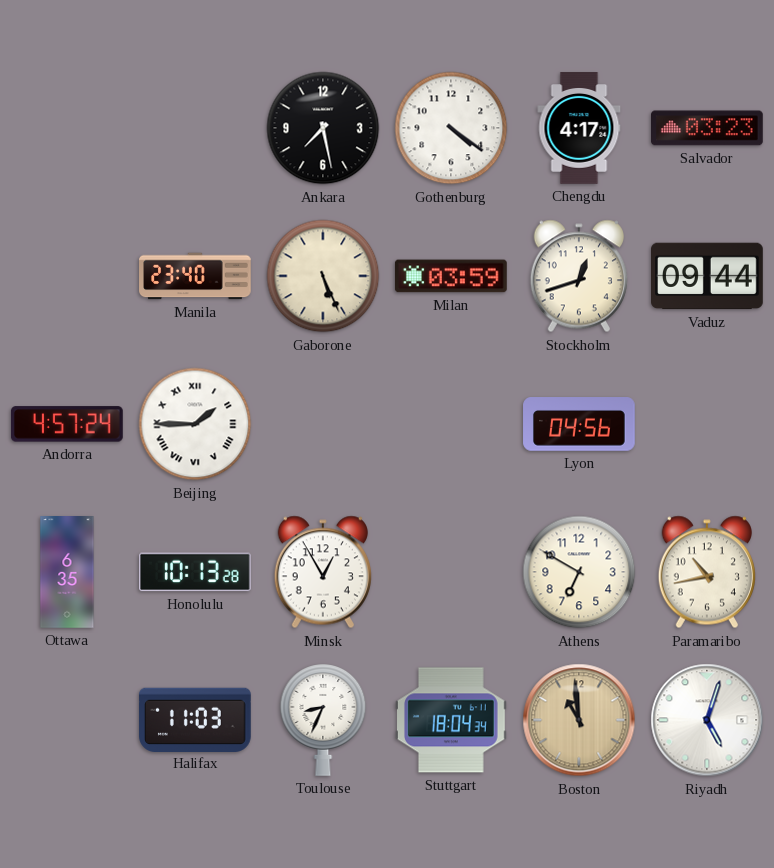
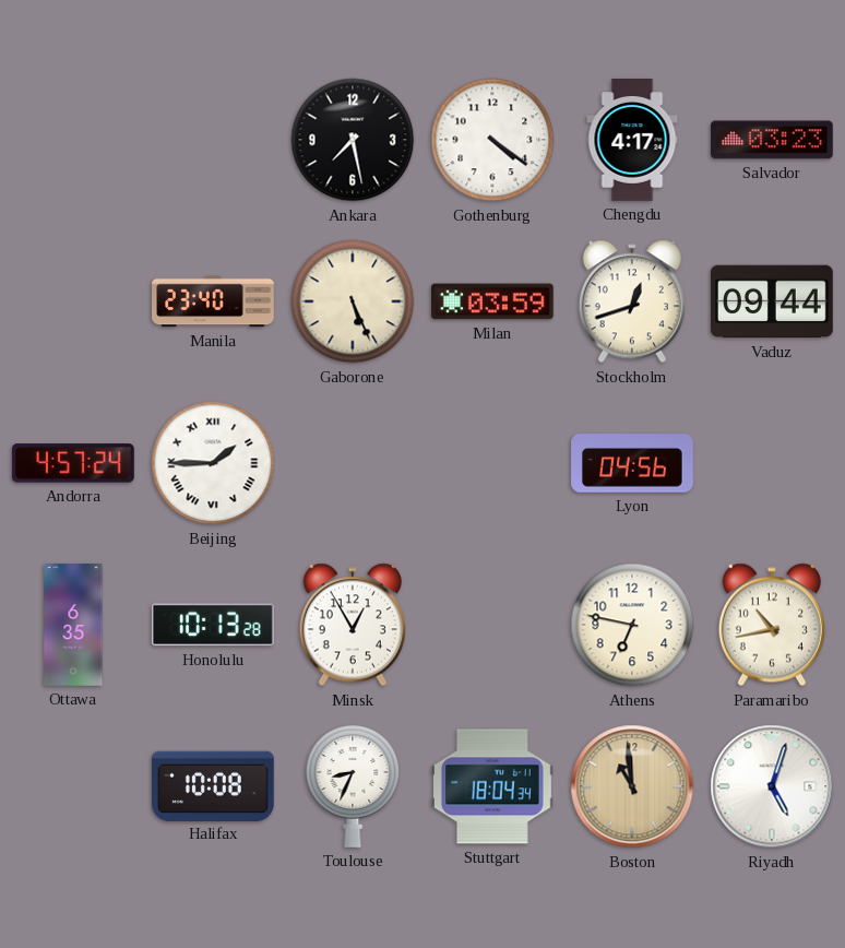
Athens: 6:50 -> 6:47
Halifax: 11:03 -> 10:08
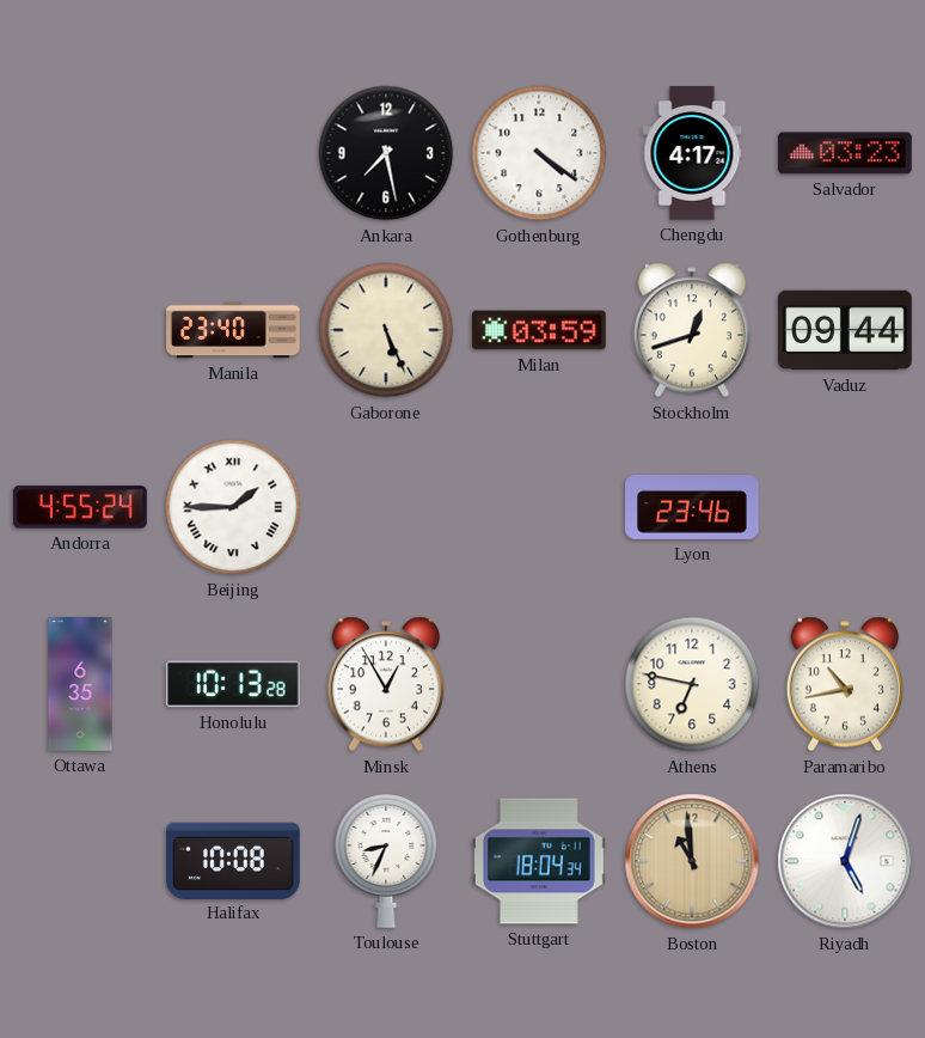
Andorra: 4:57 -> 4:55
Lyon: 04:56 -> 23:46
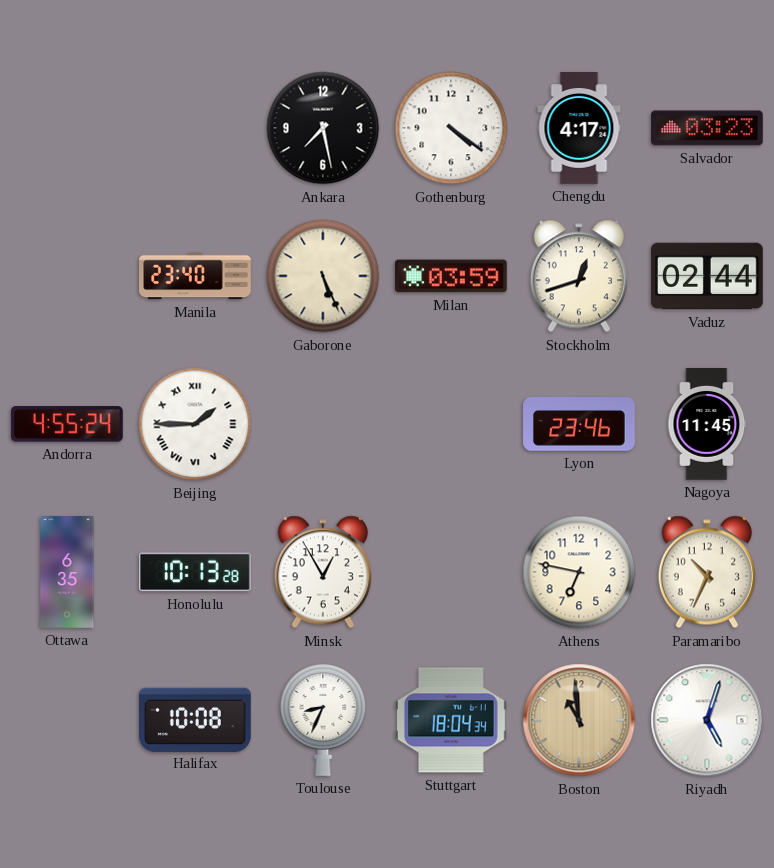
Vaduz: 09:44 -> 02:44
Nagoya: none -> 11:45
Paramaribo: 10:43 -> 10:34
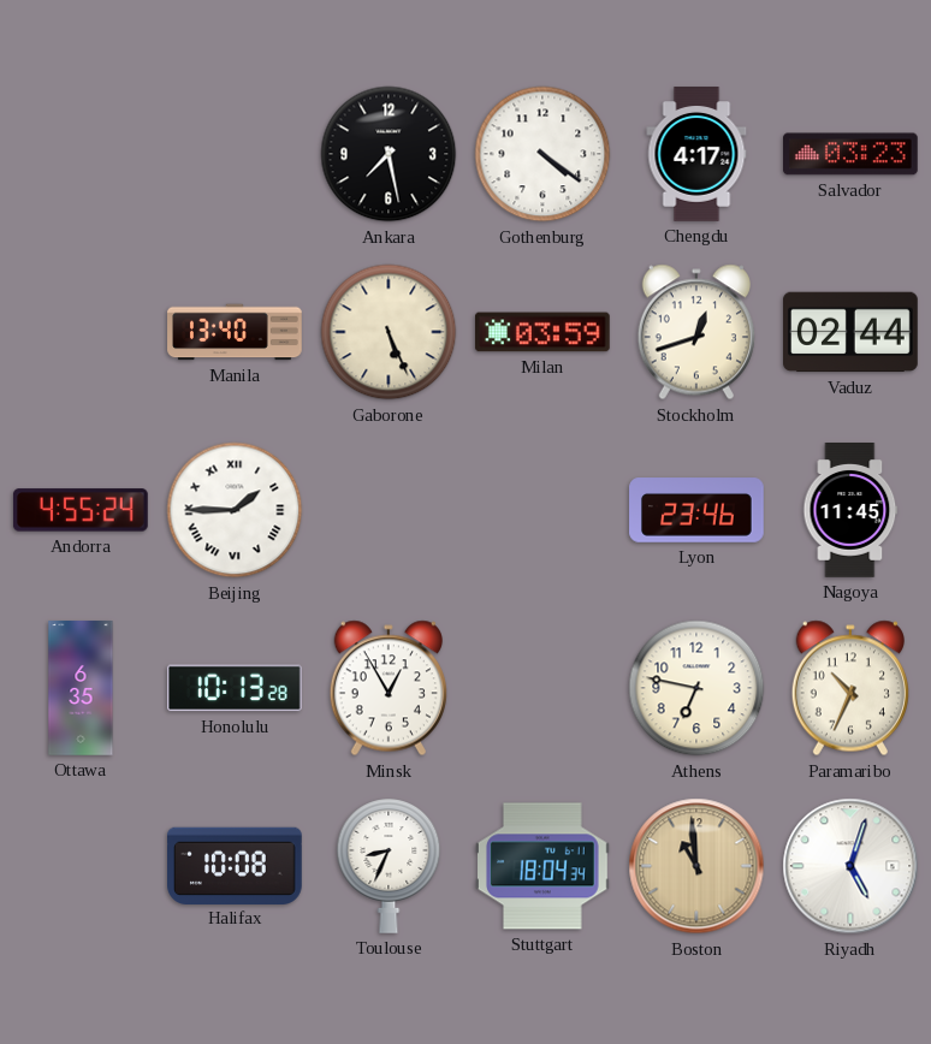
Manila: 23:40 -> 13:40
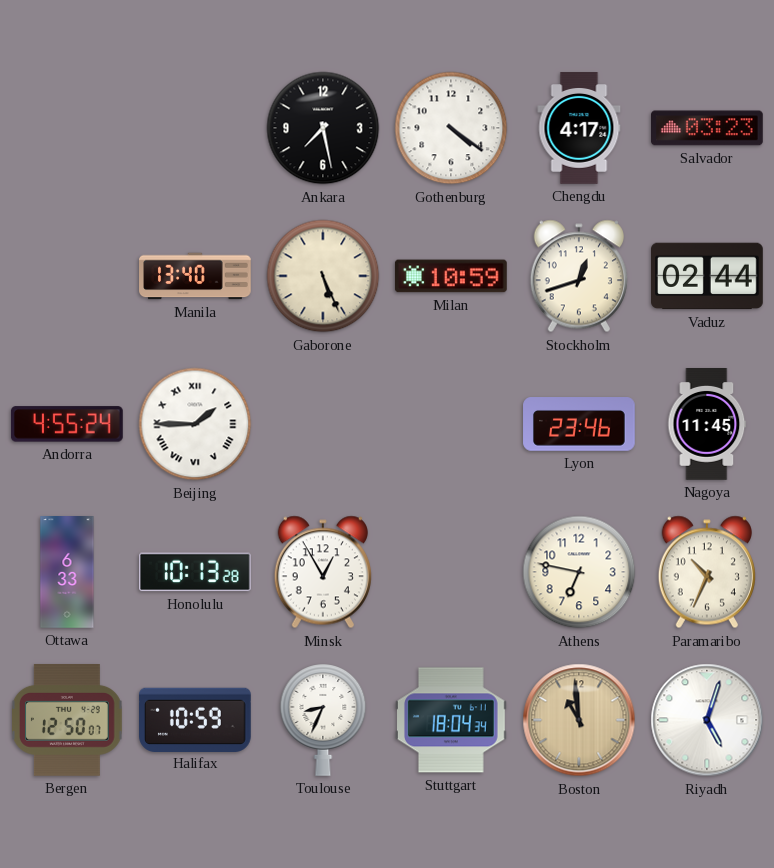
Milan: 03:59 -> 10:59
Ottawa: 6:35 -> 6:33
Bergen: none -> 12:50
Halifax: 10:08 -> 10:59
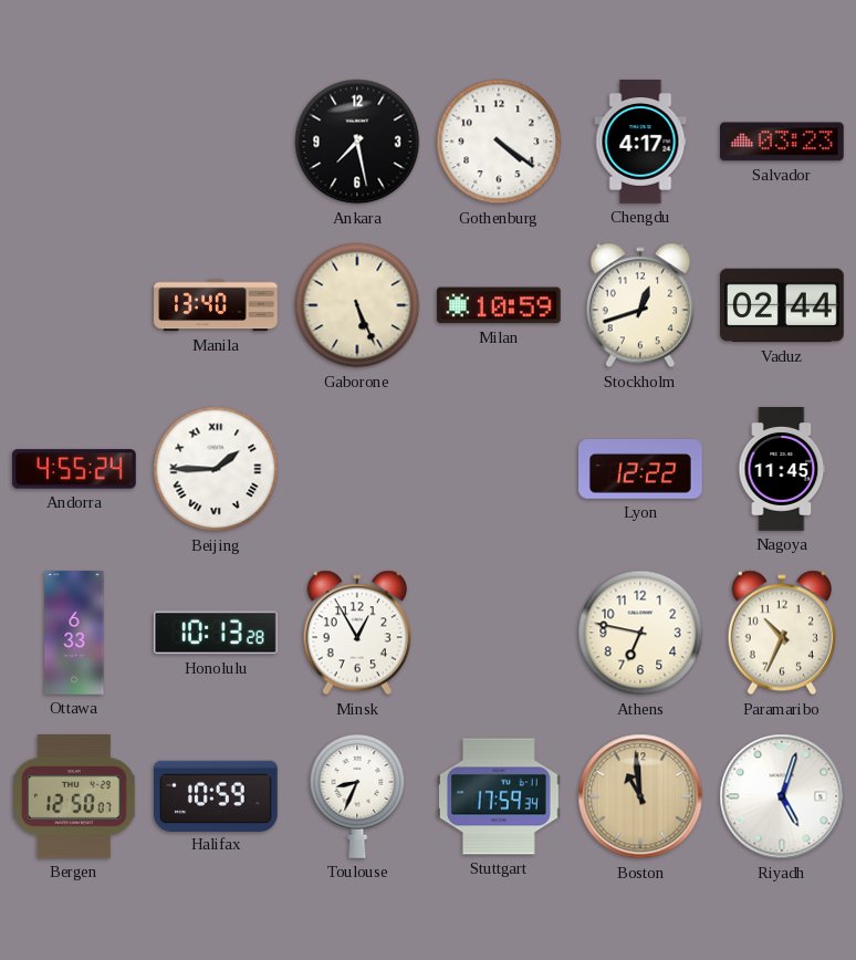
Lyon: 23:46 -> 12:22
Stuttgart: 18:04 -> 17:59
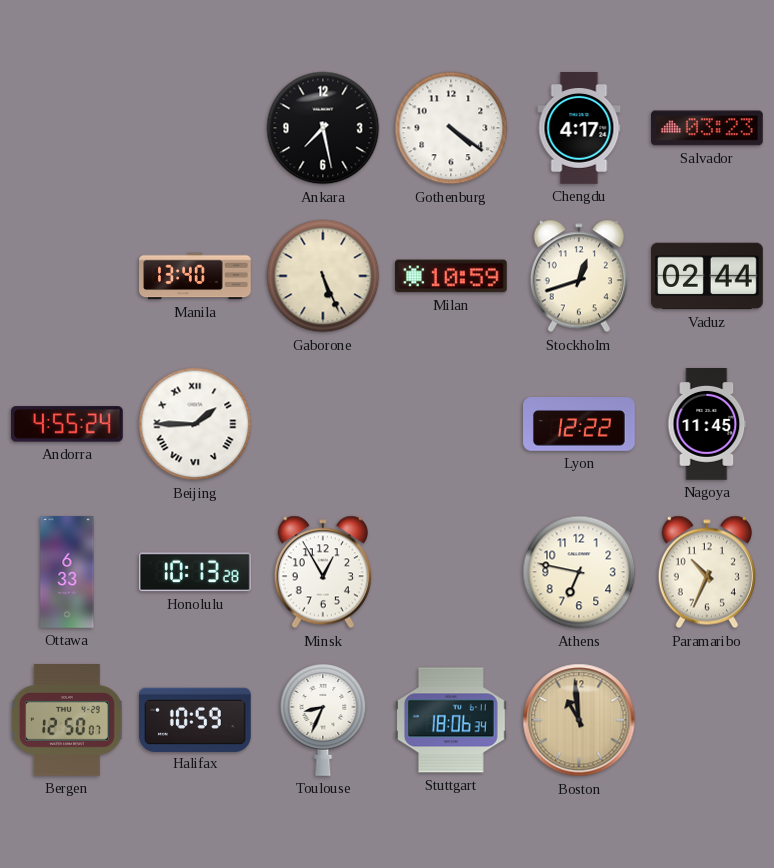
Stuttgart: 17:59 -> 18:06
Riyadh: 5:03 -> none
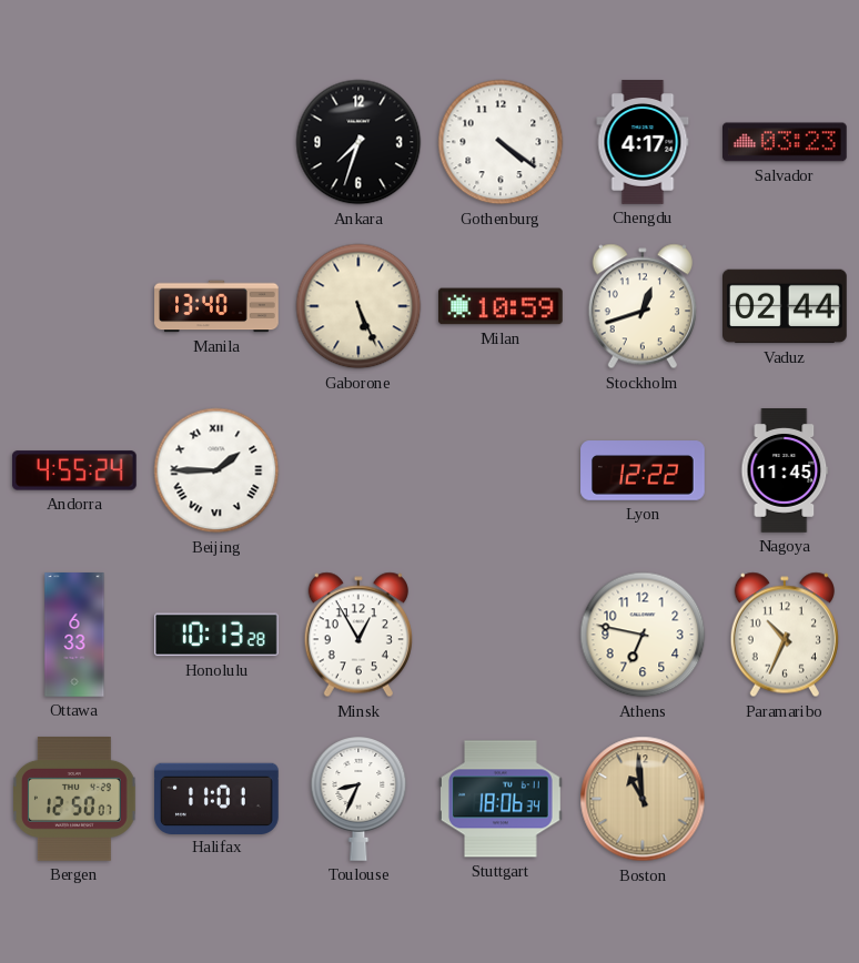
Ankara: 7:28 -> 7:33
Halifax: 10:59 -> 11:01
